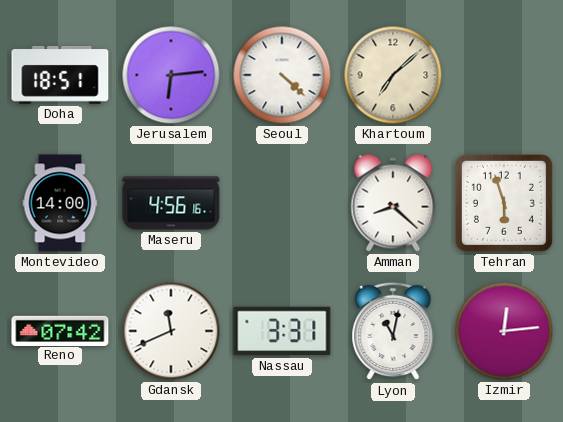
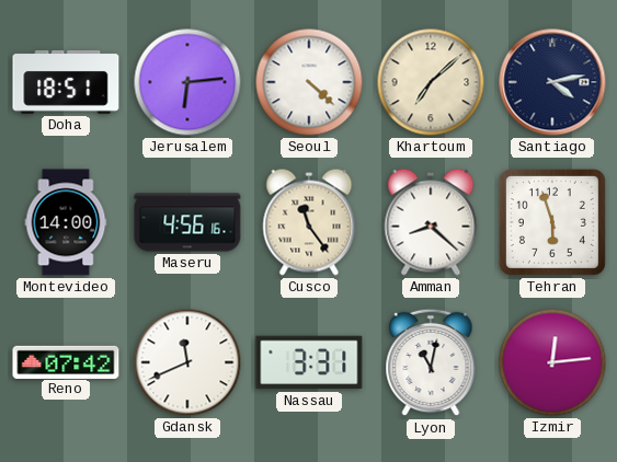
Santiago: none -> 4:13
Cusco: none -> 11:24
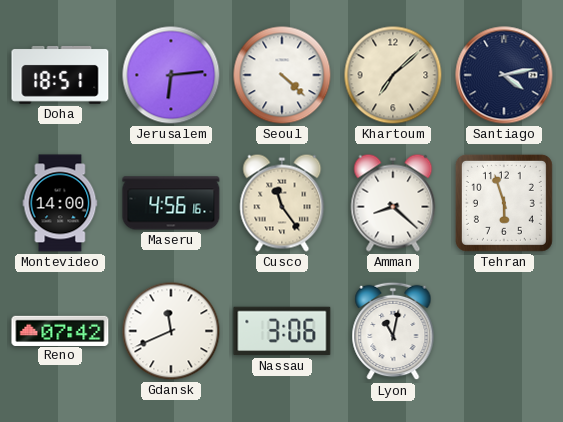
Nassau: 3:31 -> 3:06
Izmir: 12:14 -> none
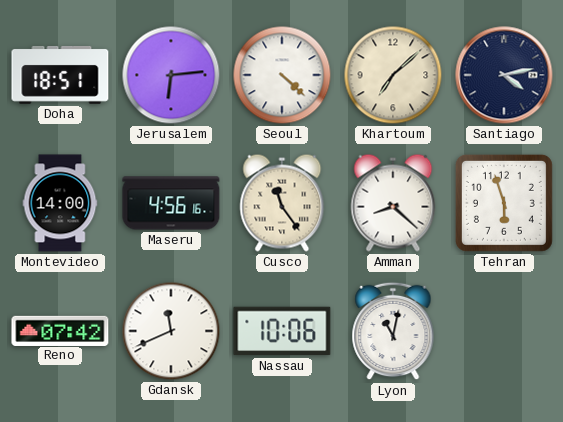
Nassau: 3:06 -> 10:06
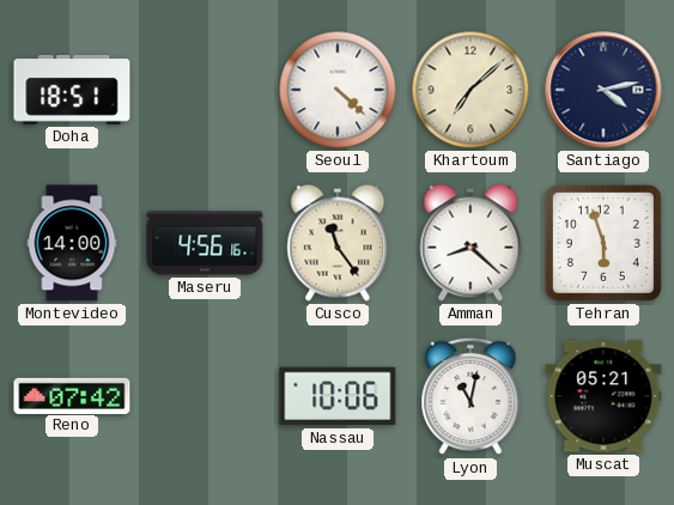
Jerusalem: 6:14 -> none
Gdansk: 11:41 -> none
Muscat: none -> 05:21
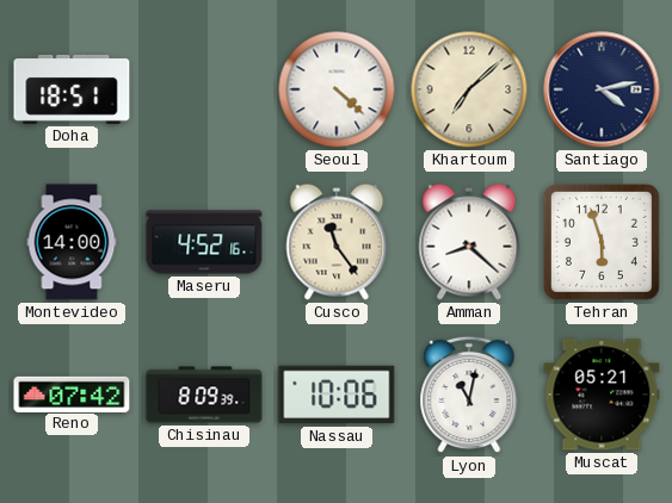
Maseru: 4:56 -> 4:52
Chisinau: none -> 8:09
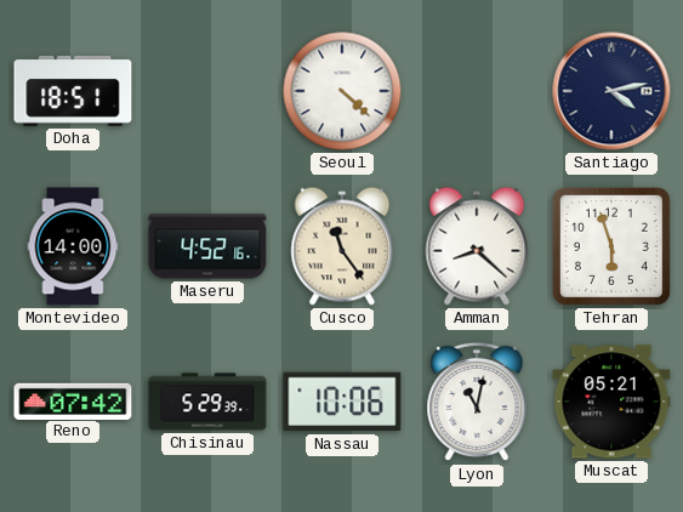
Khartoum: 7:08 -> none
Chisinau: 8:09 -> 5:29
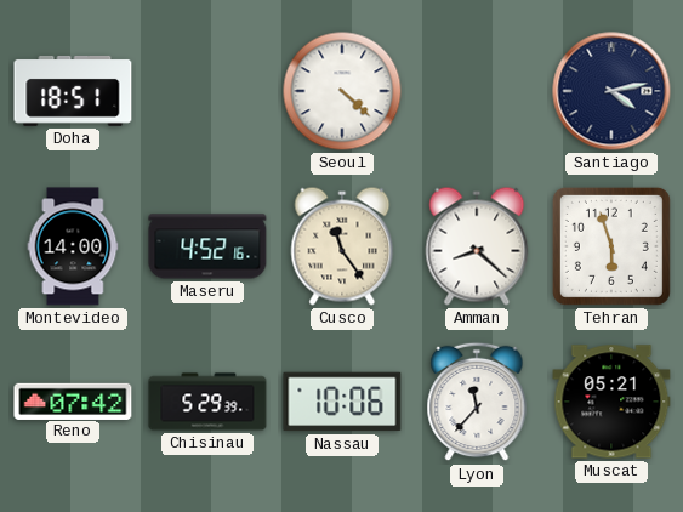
Lyon: 11:02 -> 11:37
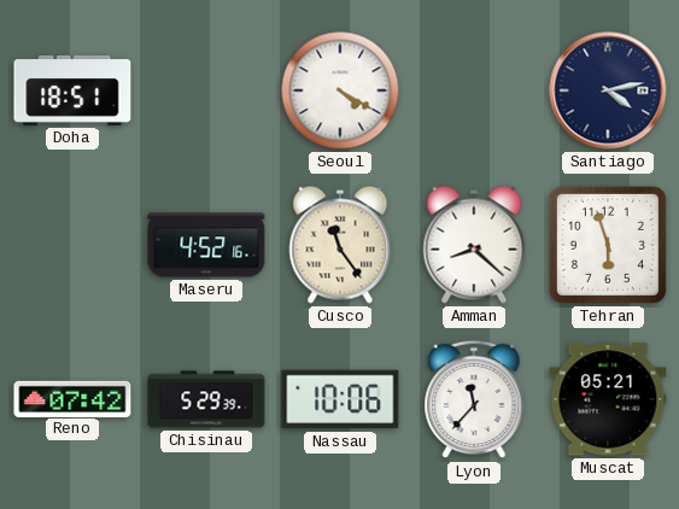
Seoul: 4:22 -> 4:20
Montevideo: 14:00 -> none
